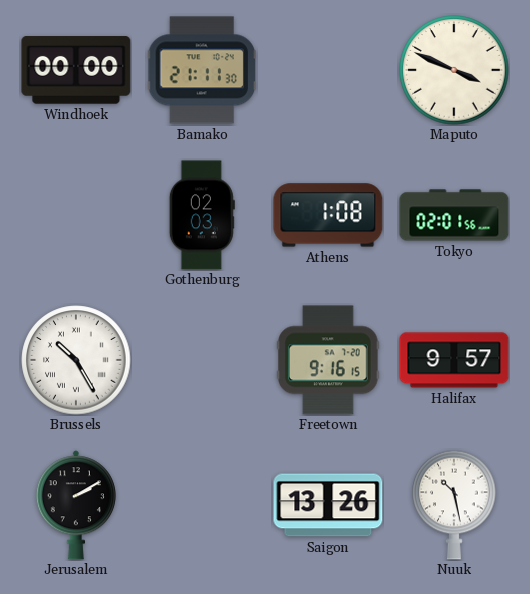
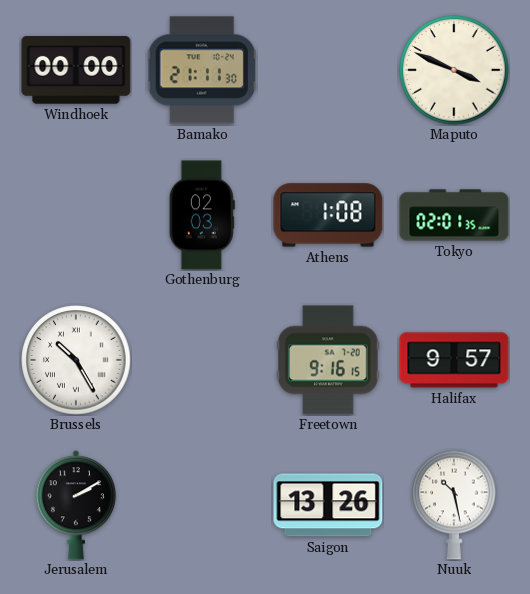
Tokyo: 02:01:56 -> 02:01:35
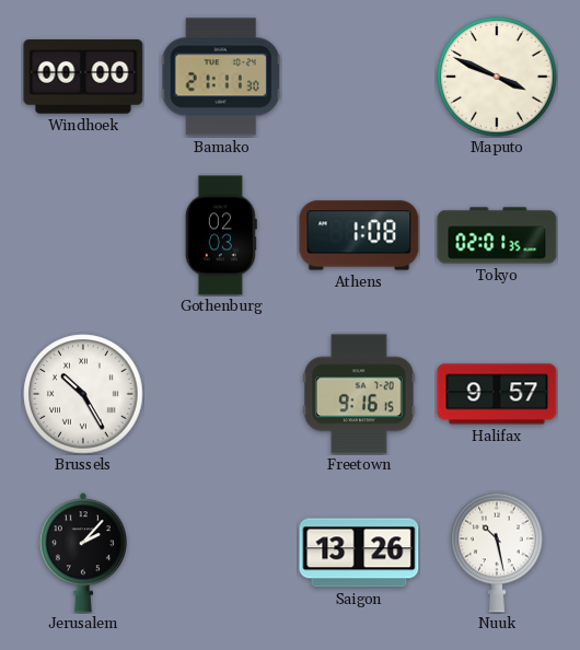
Jerusalem: 2:10 -> 2:07
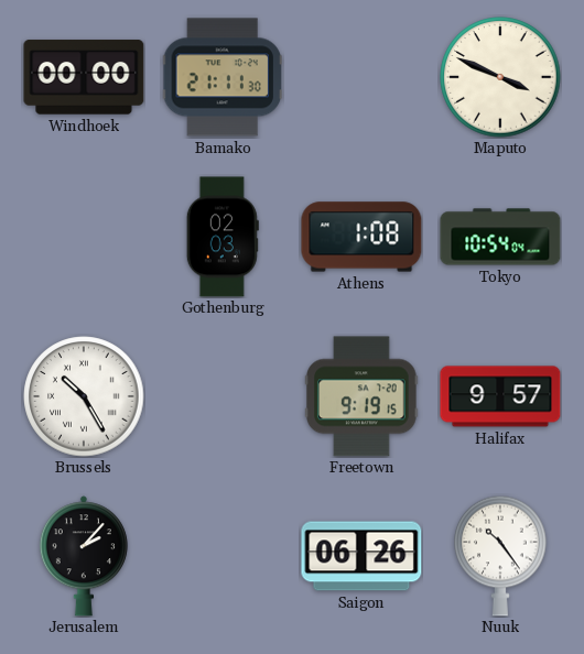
Tokyo: 02:01 -> 10:54
Freetown: 9:16 -> 9:19
Saigon: 13:26 -> 06:26
Nuuk: 10:28 -> 10:24
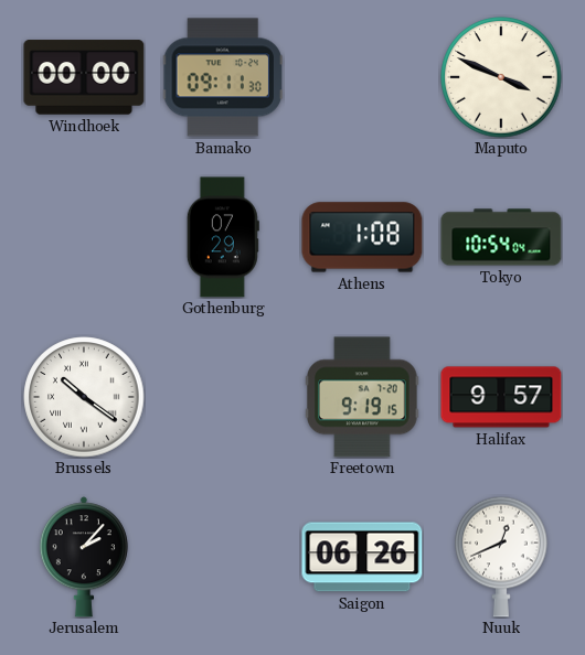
Bamako: 21:11 -> 09:11
Gothenburg: 02:03 -> 07:29
Brussels: 10:25 -> 10:21
Nuuk: 10:24 -> 12:41
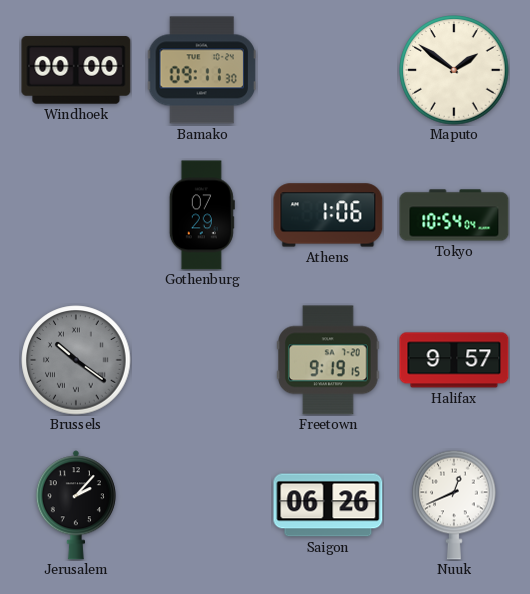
Maputo: 3:49 -> 1:51
Athens: 1:08 -> 1:06
Brussels dial: white -> grey
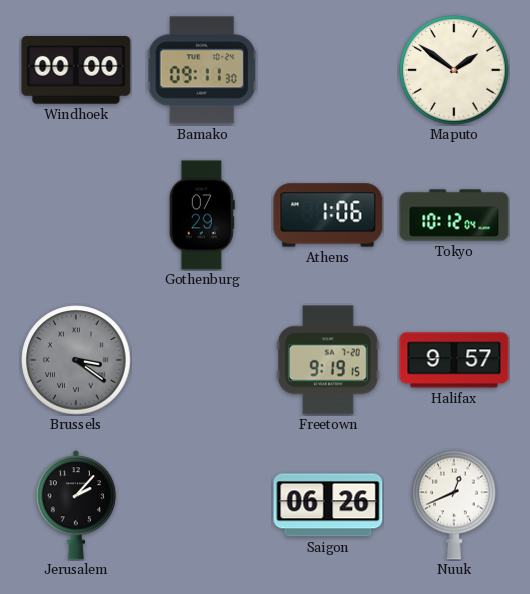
Tokyo: 10:54 -> 10:12
Brussels: 10:21 -> 3:21
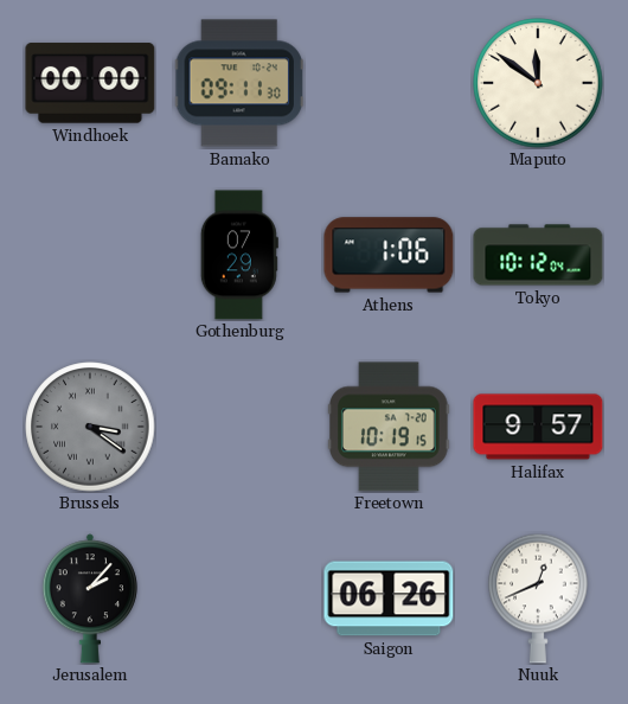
Maputo: 1:51 -> 11:51
Freetown: 9:19 -> 10:19
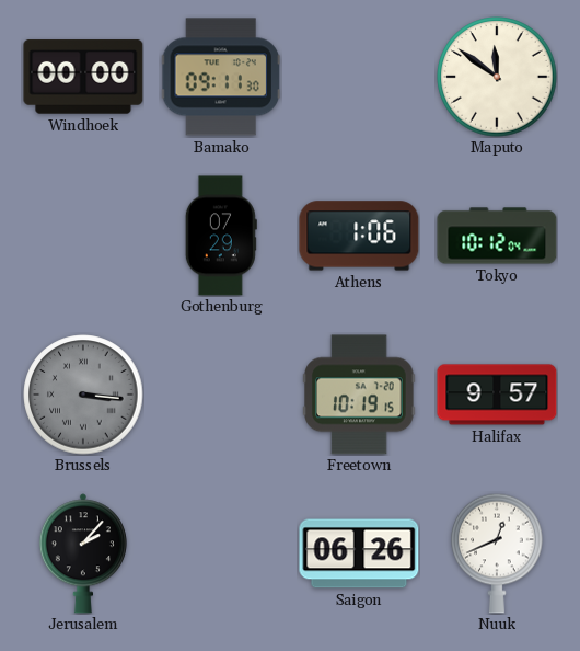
Brussels: 3:21 -> 3:16
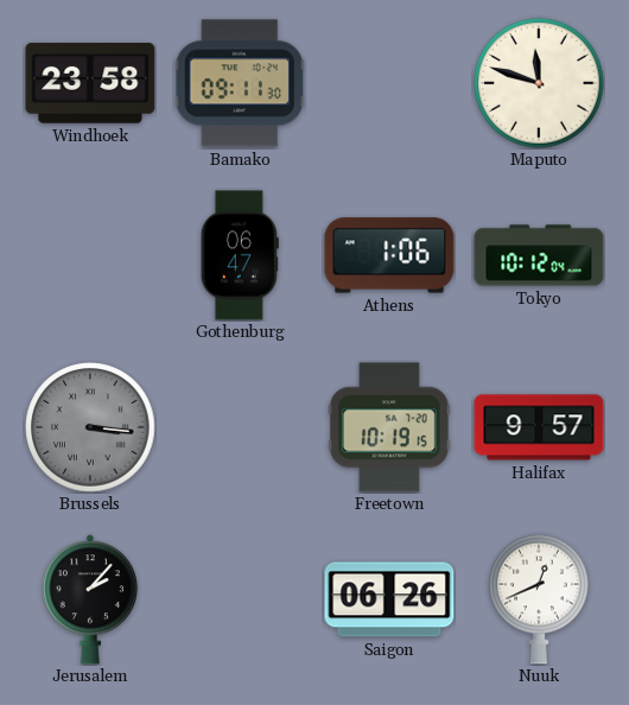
Windhoek: 00:00 -> 23:58
Maputo: 11:51 -> 11:48
Gothenburg: 07:29 -> 06:47
